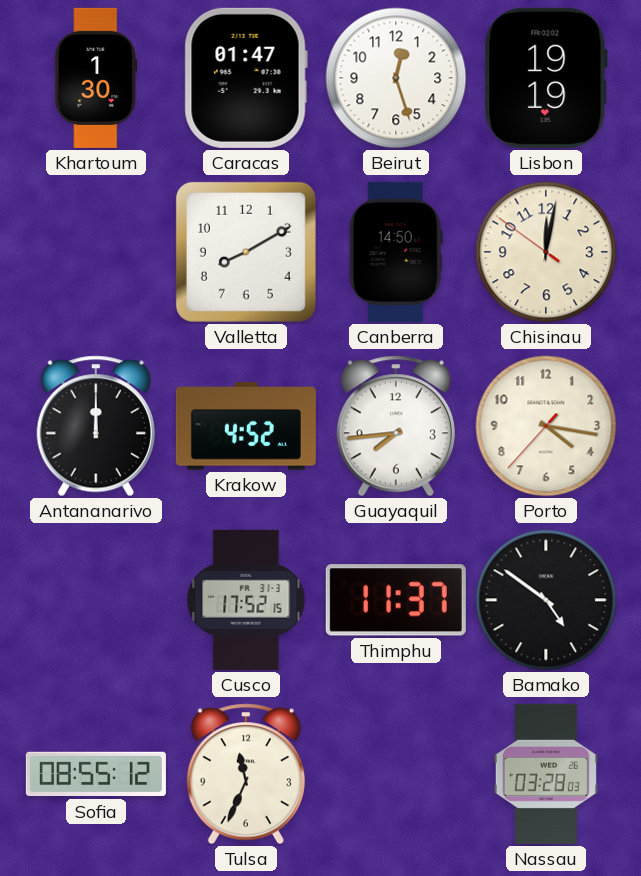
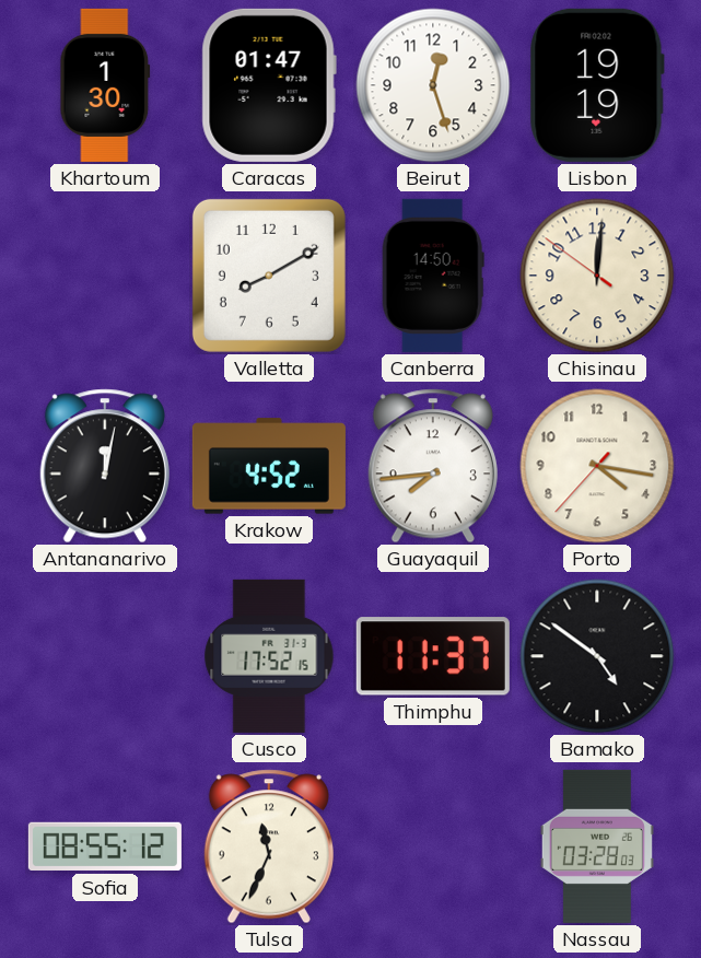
Chisinau: 12:01 -> 12:00
Antananarivo: 12:00 -> 12:02
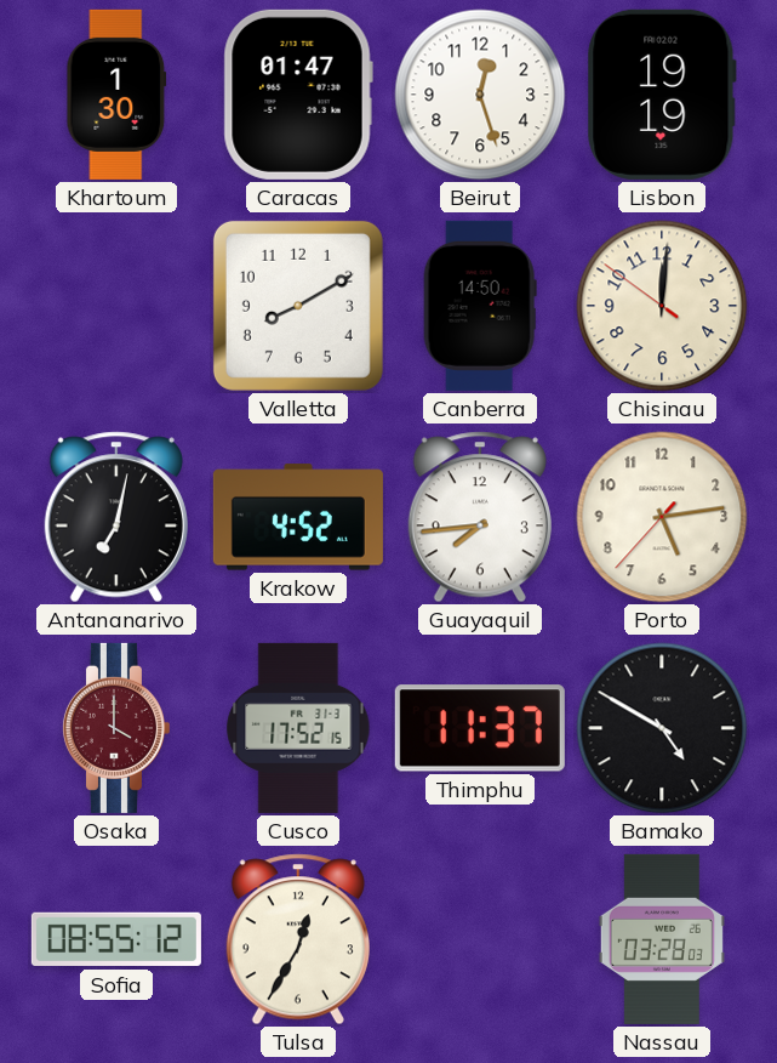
Antananarivo: 12:02 -> 7:02
Porto: 4:16 -> 5:13
Osaka: none -> 4:00
Bamako: 4:51 -> 4:50
Tulsa: 11:34 -> 12:35
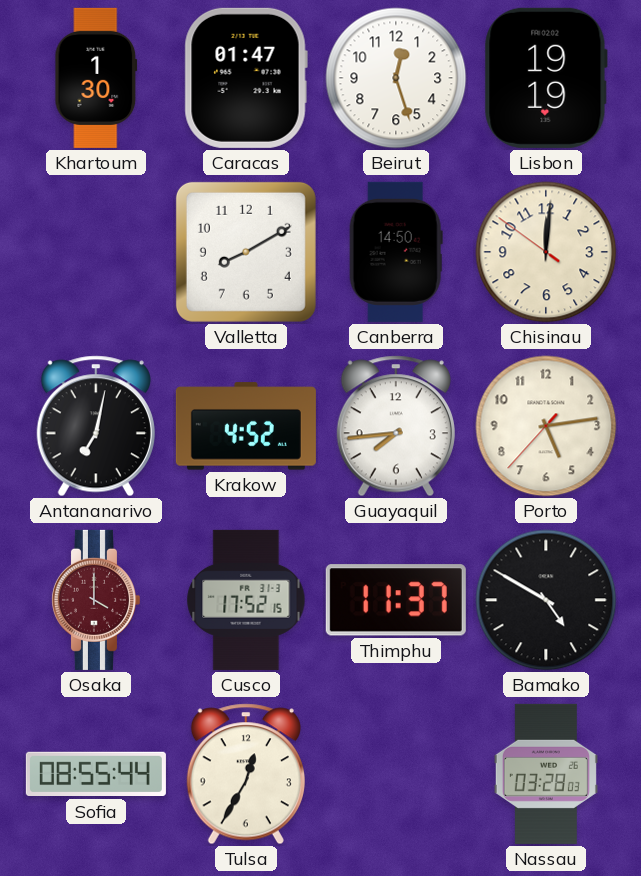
Sofia: 08:55:12 -> 08:55:44
